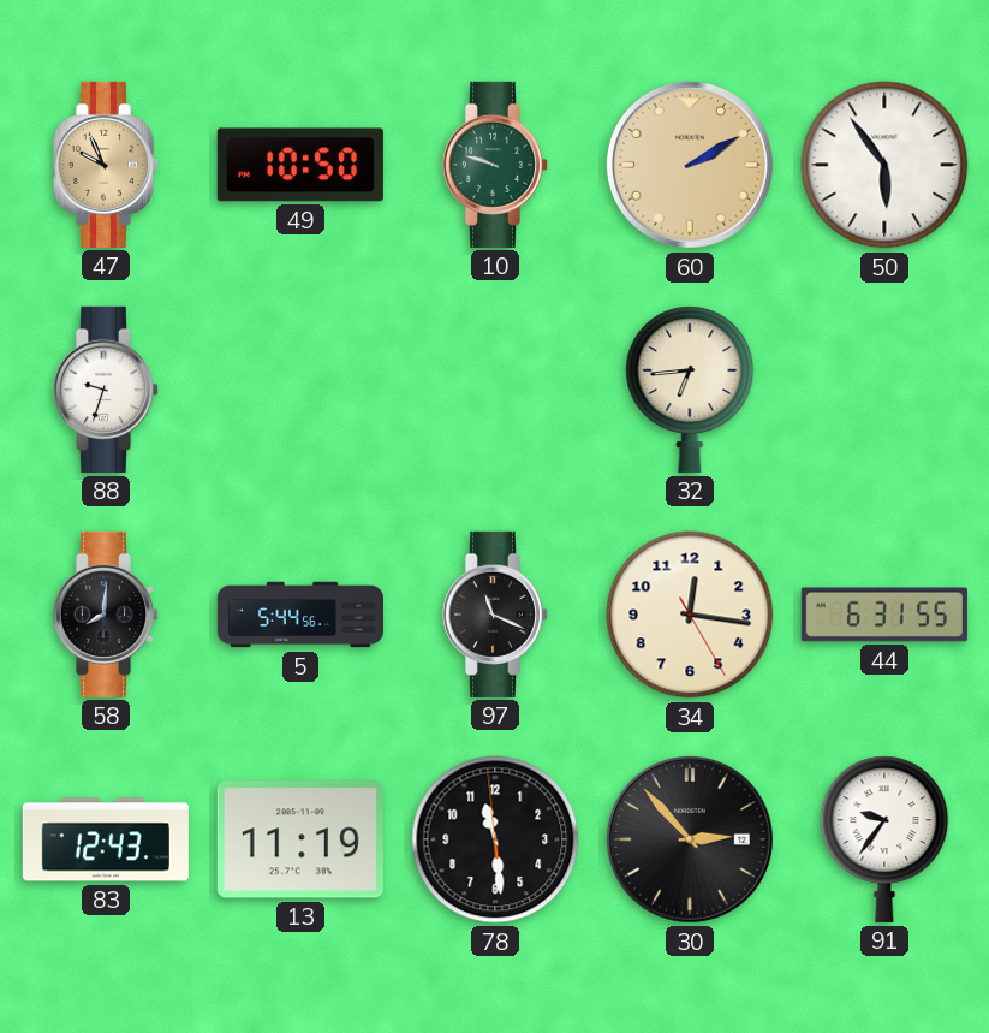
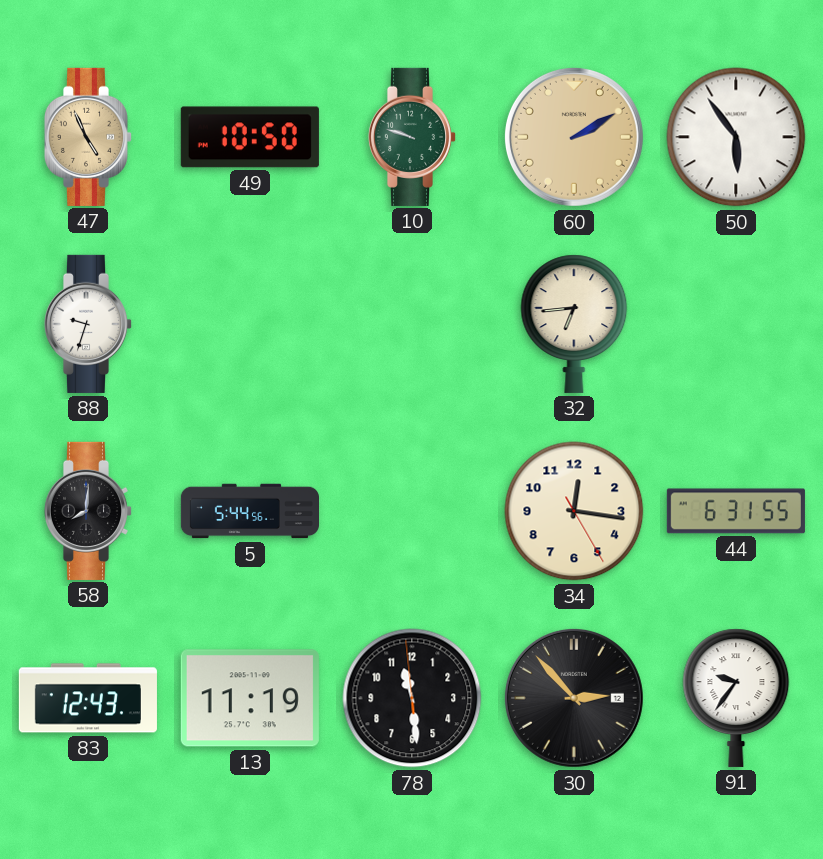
47: 9:56 -> 4:56
97: 11:19 -> none
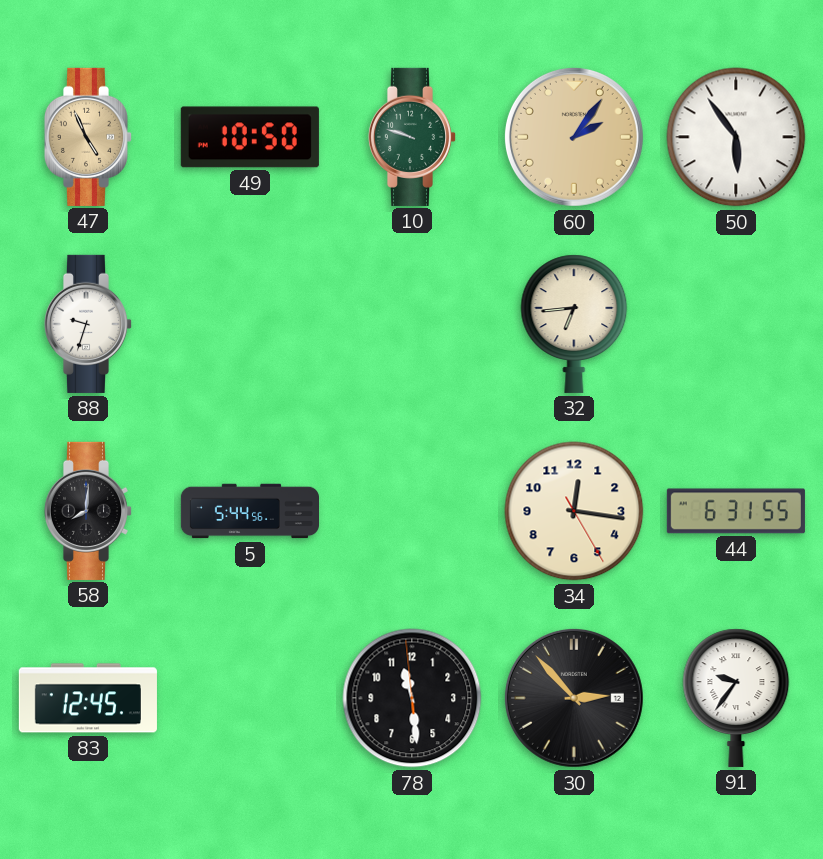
60: 2:10 -> 2:06
83: 12:43 -> 12:45
13: 11:19 -> none
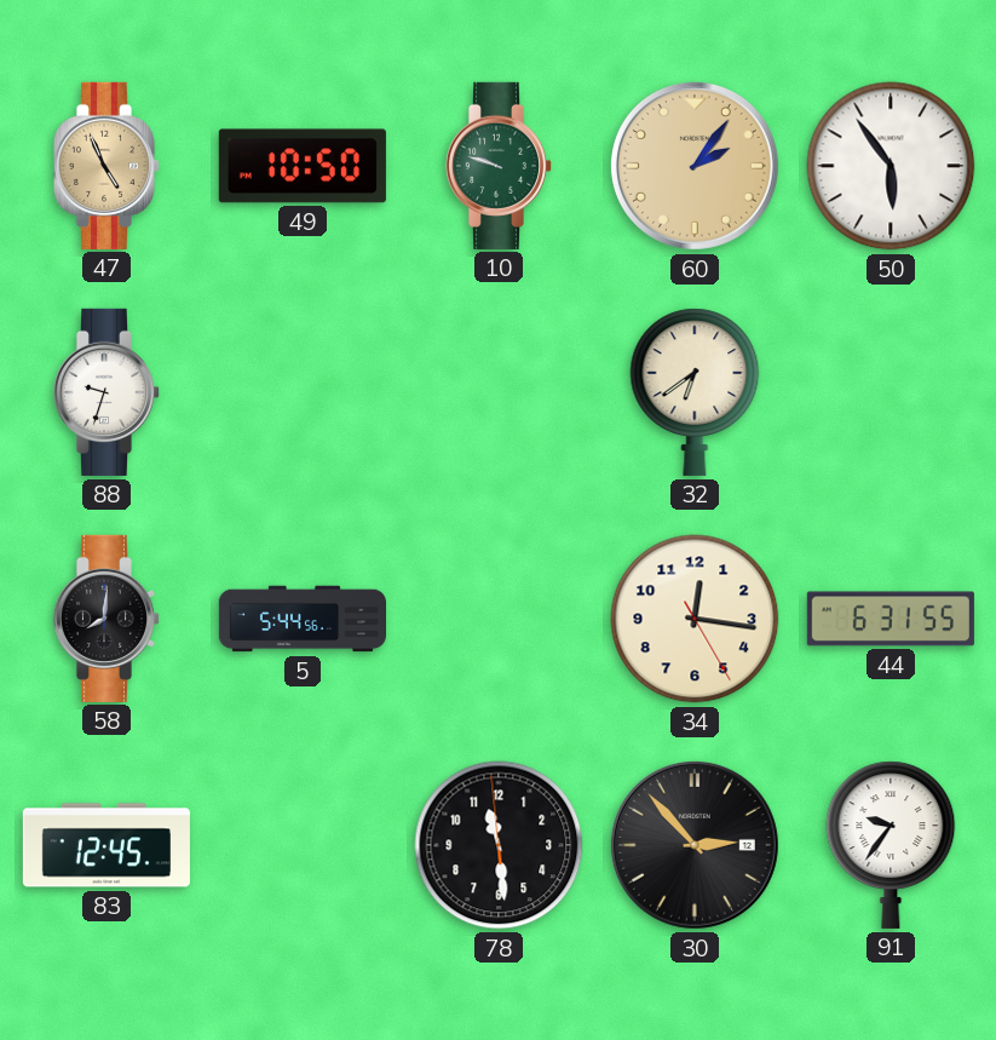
32: 6:44 -> 6:39
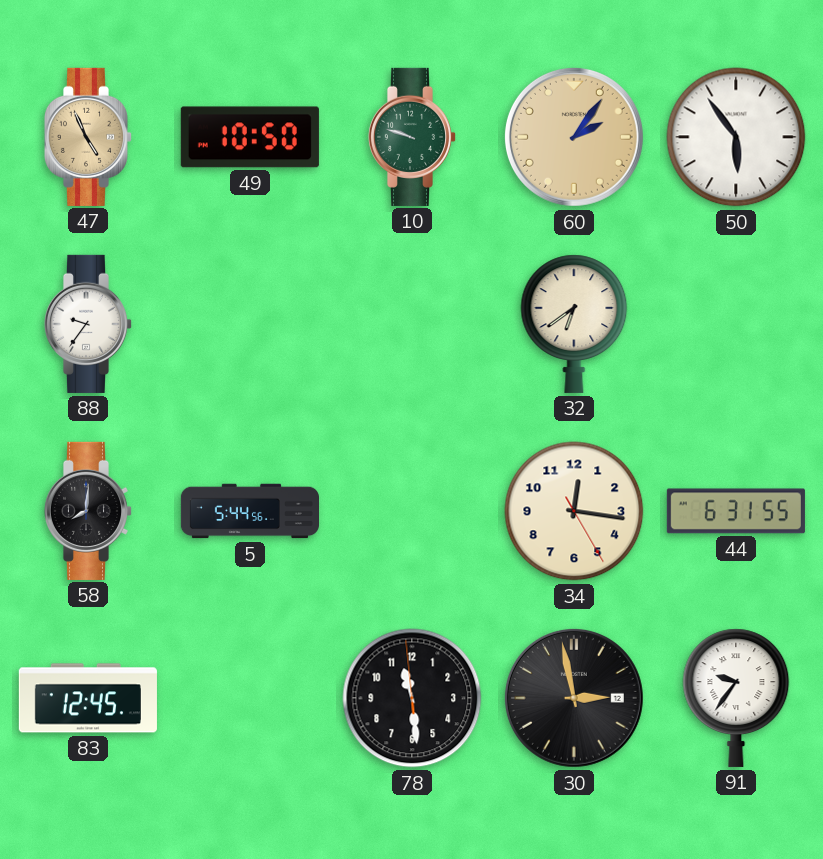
88: 9:33 -> 9:36
30: 2:53 -> 2:58
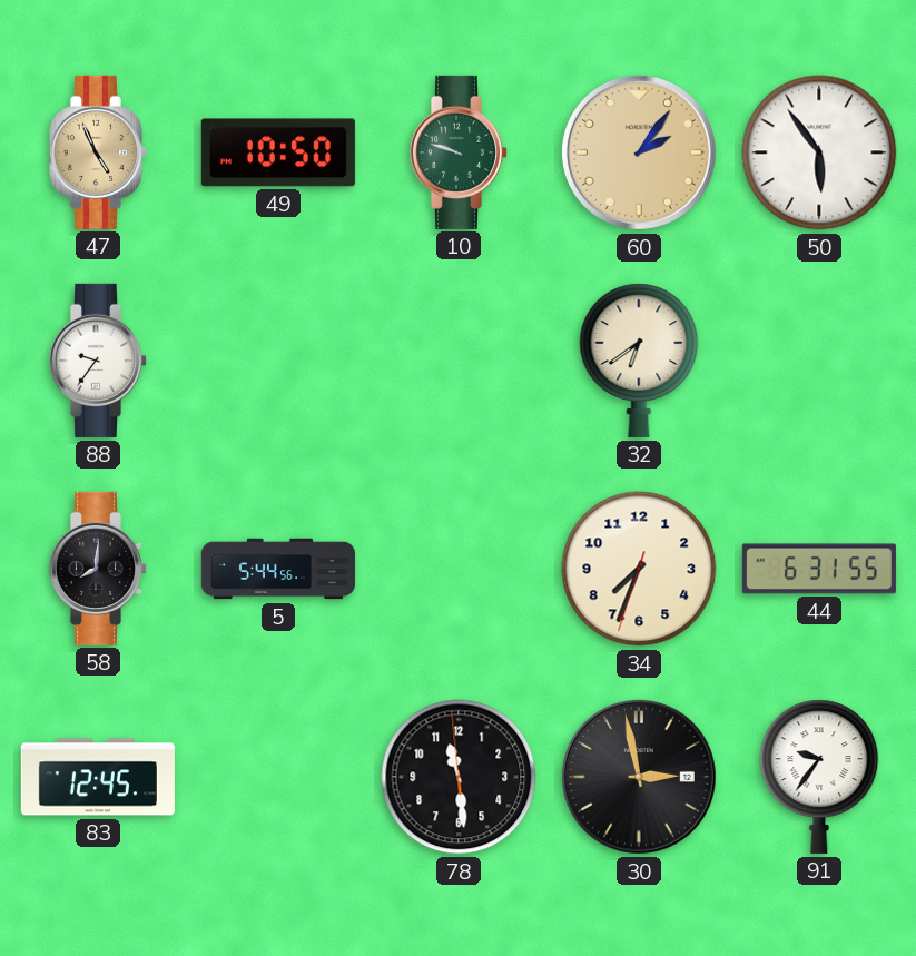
34: 12:16 -> 7:33
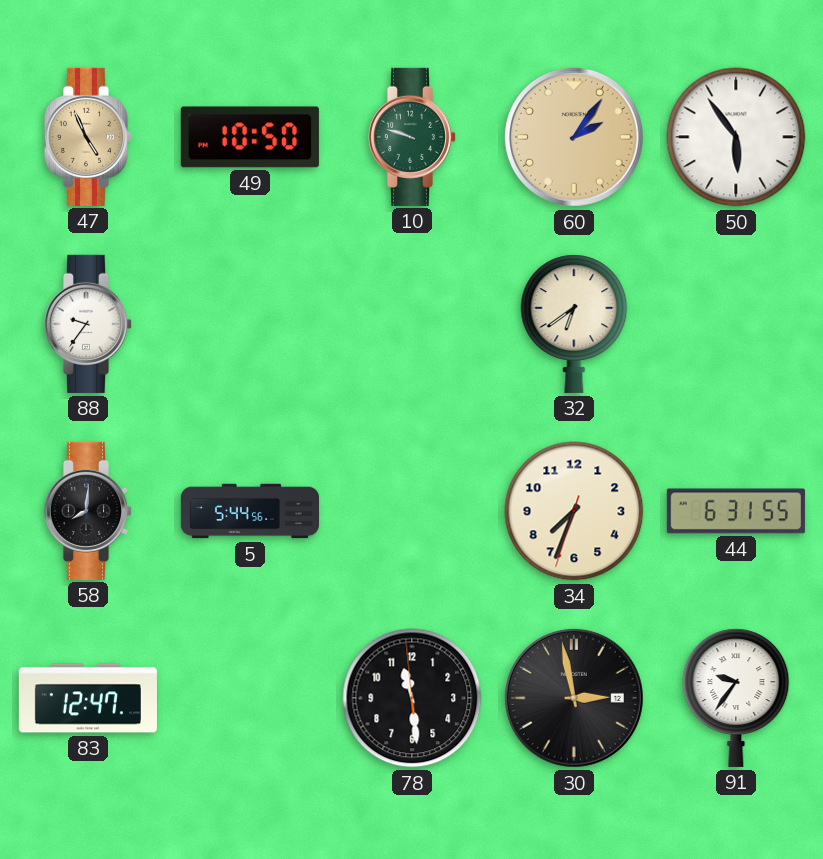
83: 12:45 -> 12:47
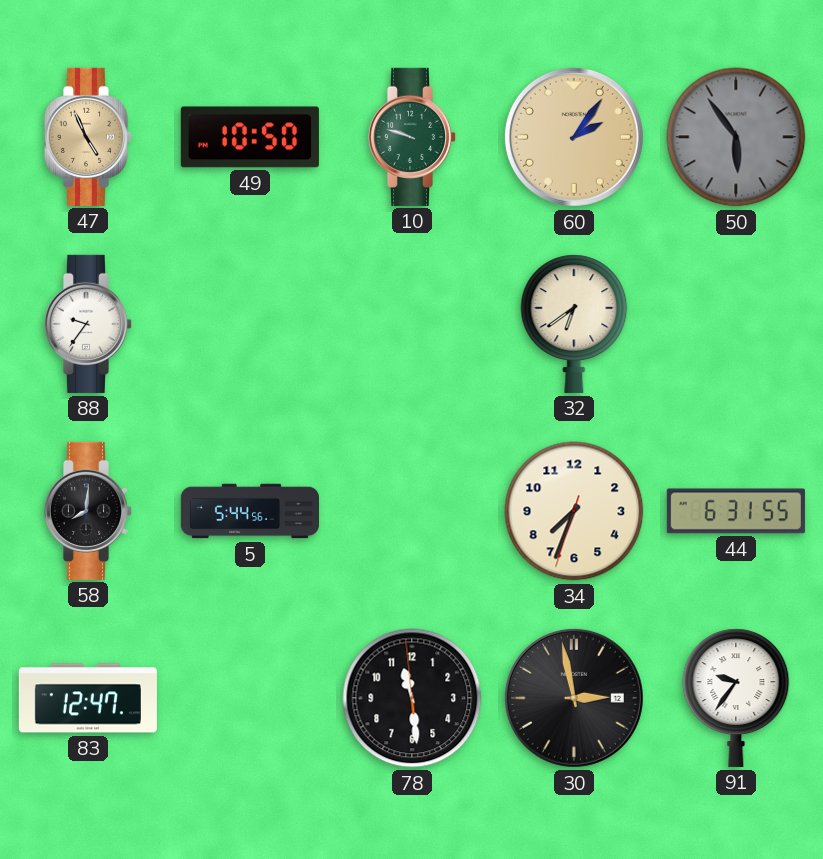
50 dial: white -> grey
